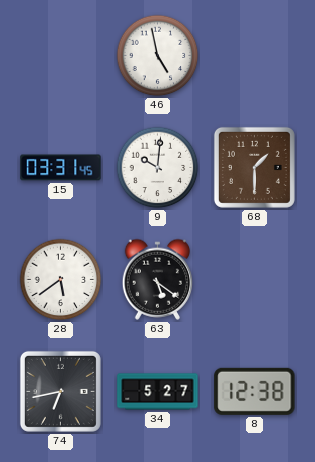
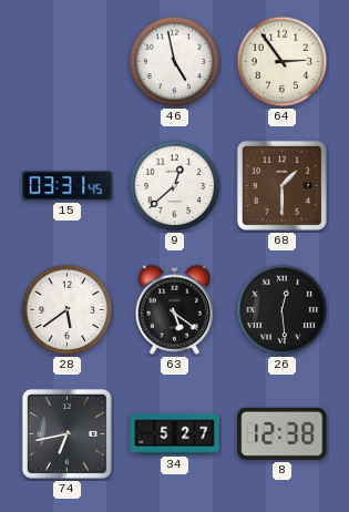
64: none -> 2:54
9: 10:01 -> 12:38
26: none -> 12:29
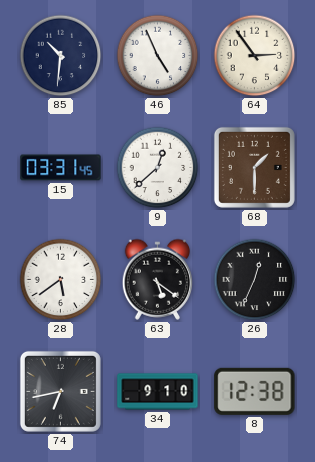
85: none -> 10:31
46: 4:58 -> 4:56
26: 12:29 -> 12:34
34: 5:27 -> 9:10
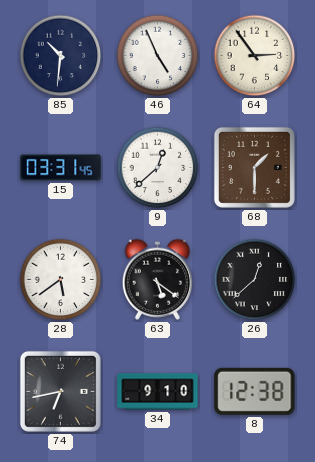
26: 12:34 -> 12:38
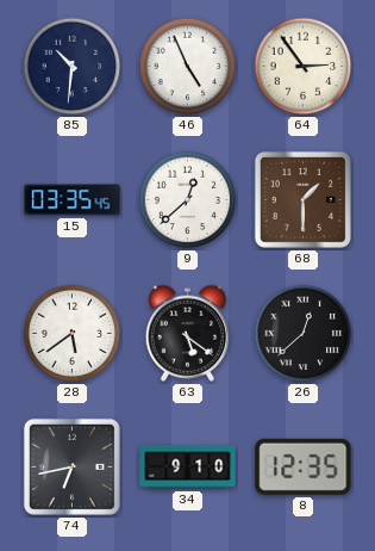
15: 03:31 -> 03:35
8: 12:38 -> 12:35
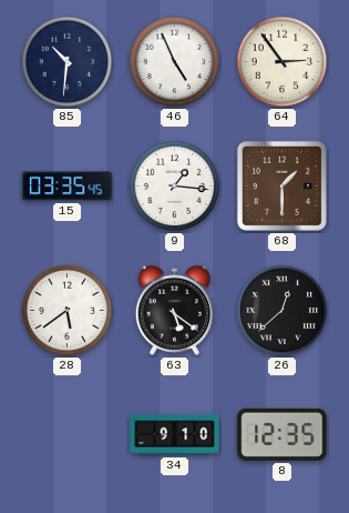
9: 12:38 -> 1:16
74: 6:43 -> none
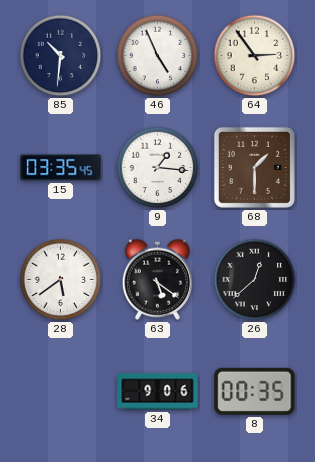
34: 9:10 -> 9:06
8: 12:35 -> 00:35
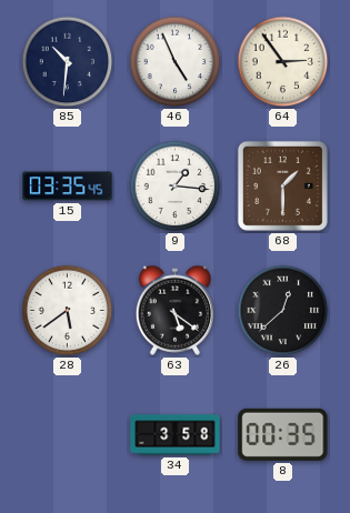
34: 9:06 -> 3:58
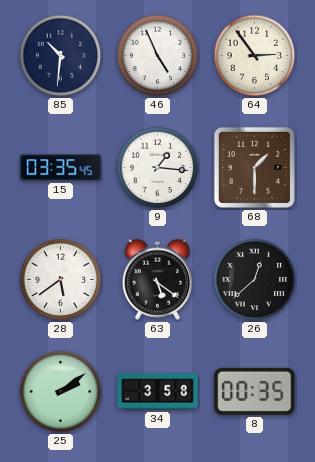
25: none -> 2:09
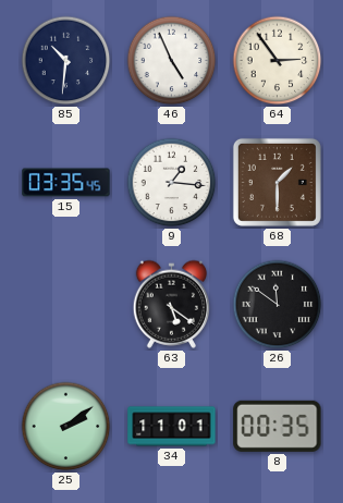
28: 5:39 -> none
26: 12:38 -> 11:51
34: 3:58 -> 11:01
